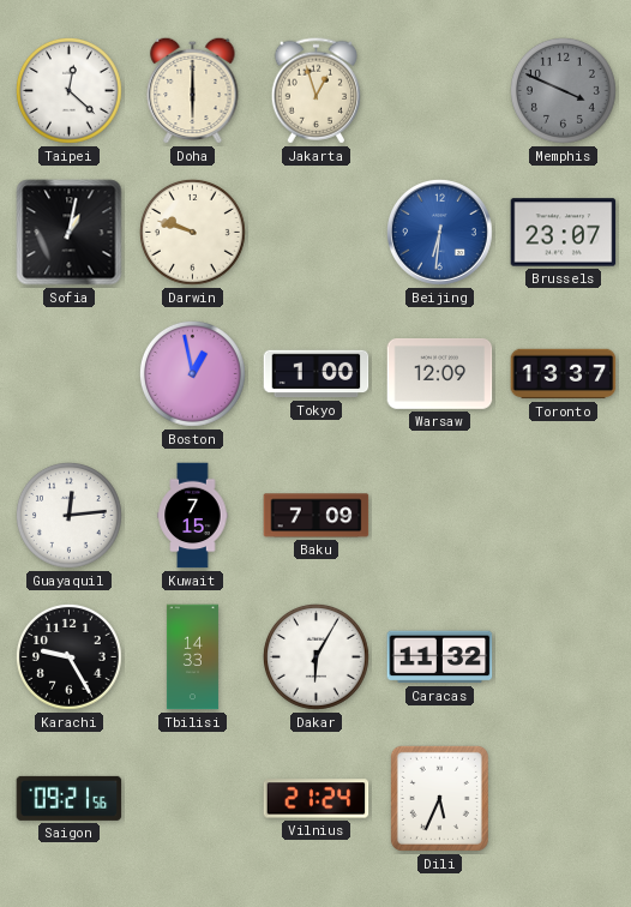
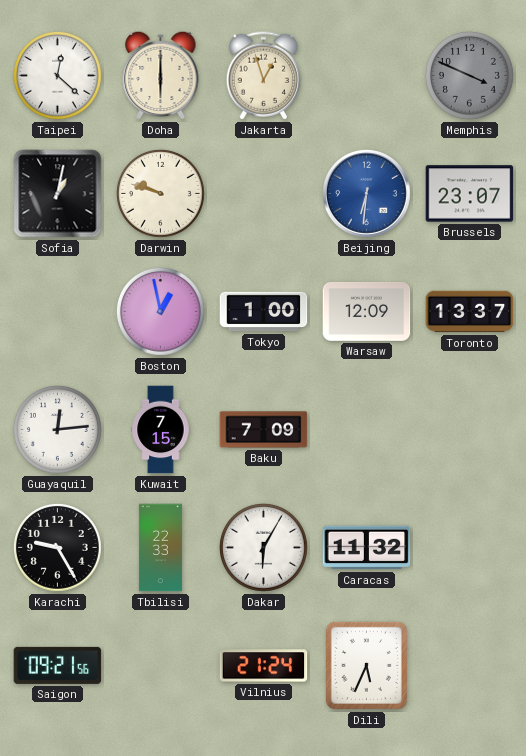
Tbilisi: 14:33 -> 22:33
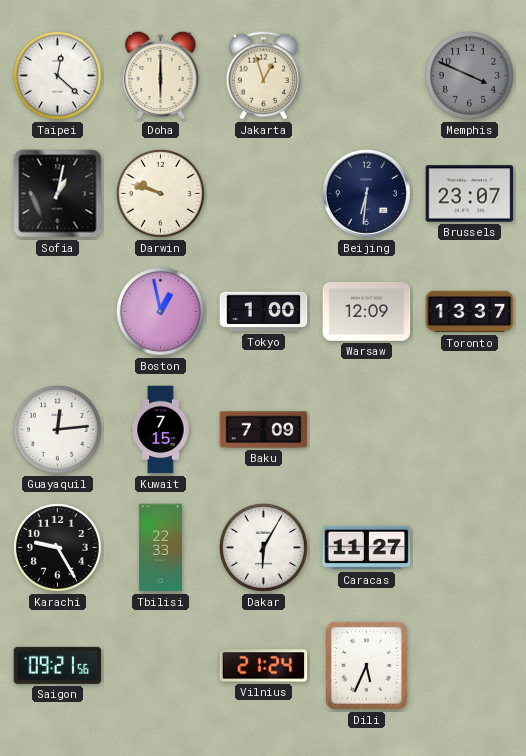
Beijing dial: blue -> navy
Caracas: 11:32 -> 11:27
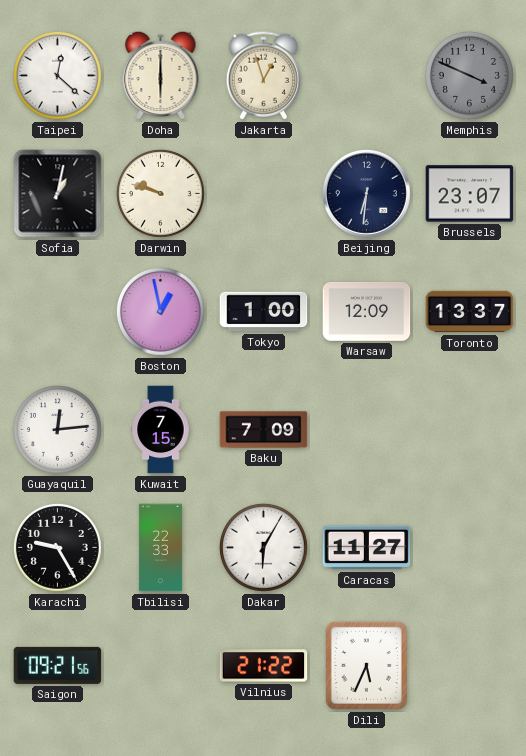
Vilnius: 21:24 -> 21:22
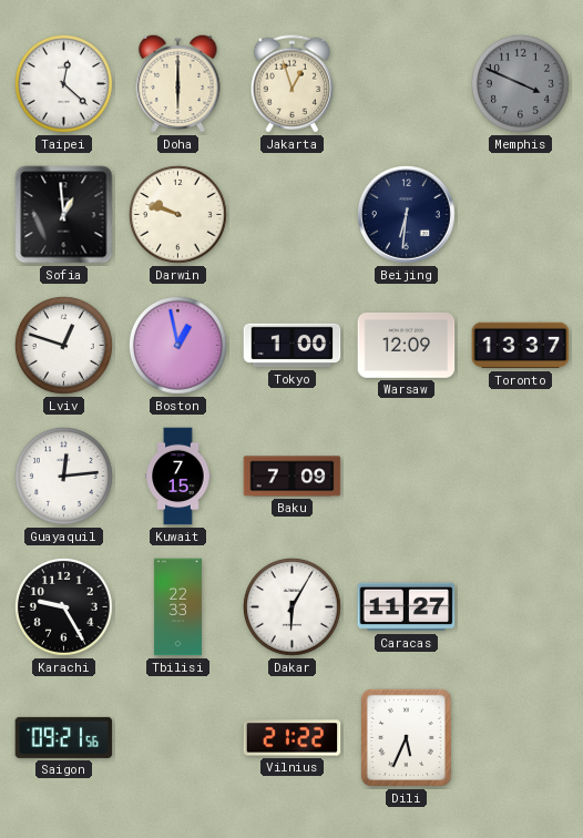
Sofia: 1:02 -> 12:59
Brussels: 23:07 -> none
Lviv: none -> 12:48
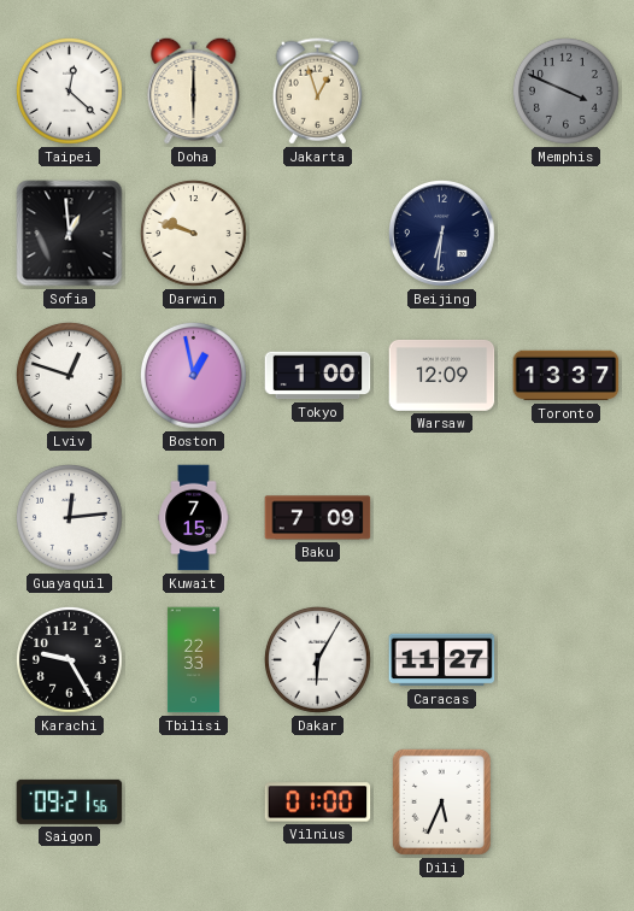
Vilnius: 21:22 -> 01:00
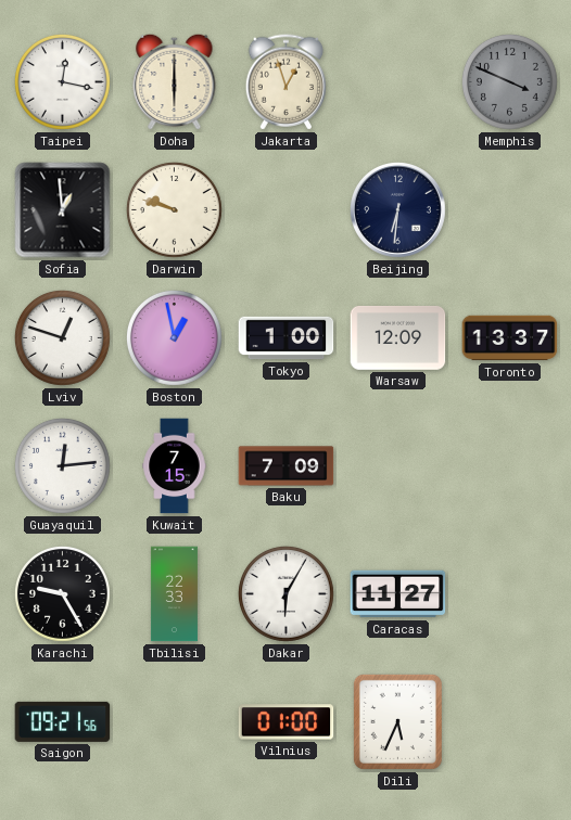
Taipei: 12:22 -> 12:17
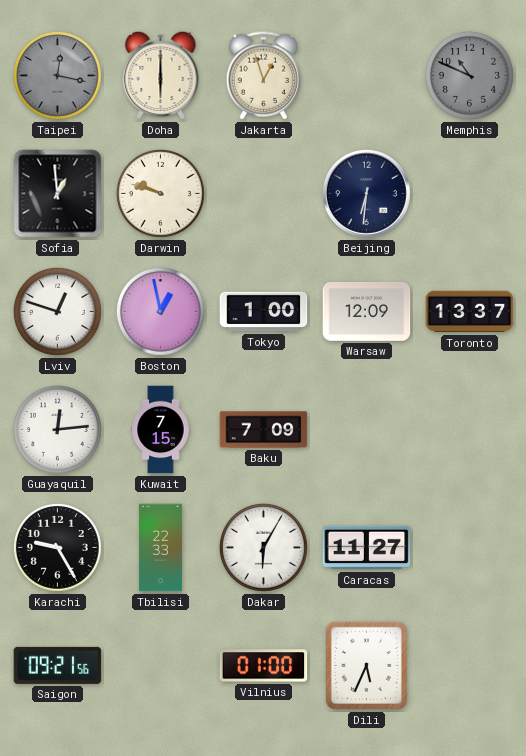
Taipei dial: white -> grey
Memphis: 3:49 -> 10:49
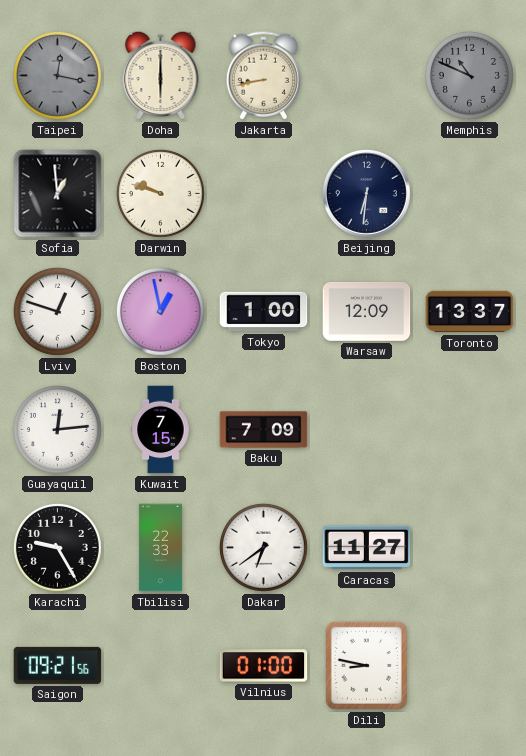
Jakarta: 12:57 -> 8:43
Dakar: 6:05 -> 6:39
Dili: 5:34 -> 8:47
